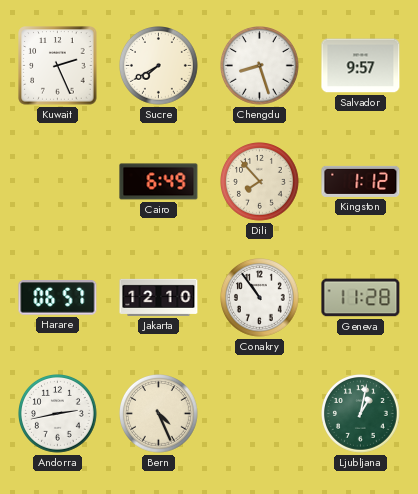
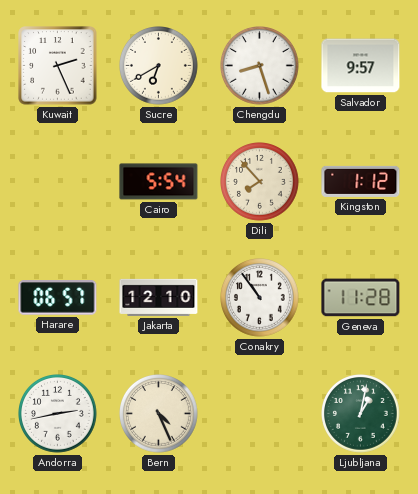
Sucre: 7:40 -> 6:40
Cairo: 6:49 -> 5:54
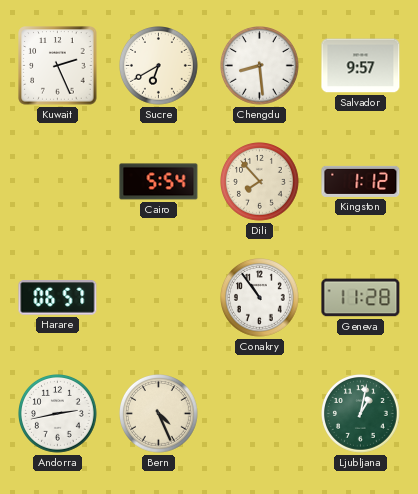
Chengdu: 8:27 -> 8:29
Jakarta: 12:10 -> none
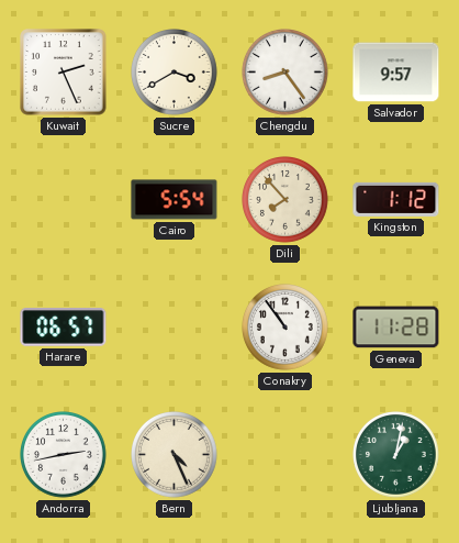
Sucre: 6:40 -> 3:40
Chengdu: 8:29 -> 8:24
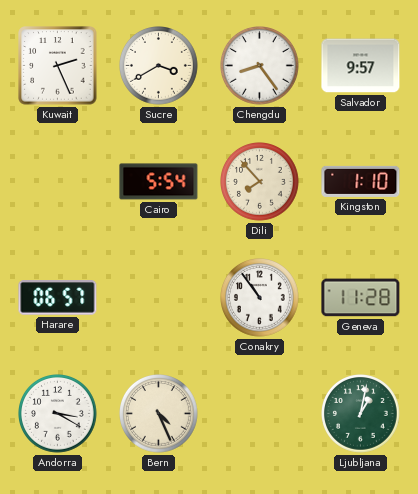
Kingston: 1:12 -> 1:10
Andorra: 2:43 -> 3:20
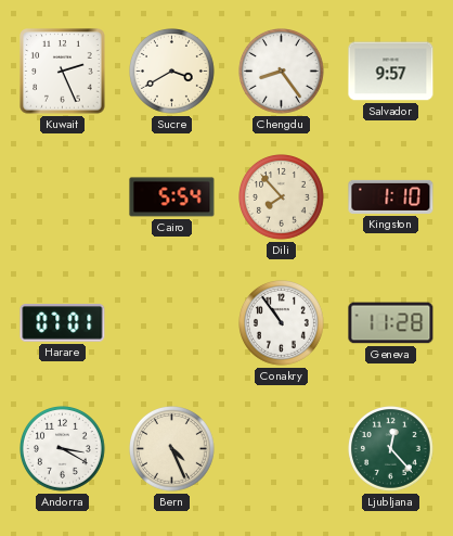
Harare: 06:57 -> 07:01
Ljubljana: 1:02 -> 12:23
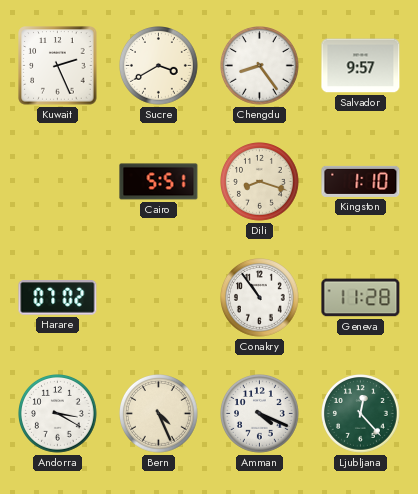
Cairo: 5:54 -> 5:51
Dili: 7:53 -> 8:18
Harare: 07:01 -> 07:02
Amman: none -> 4:19
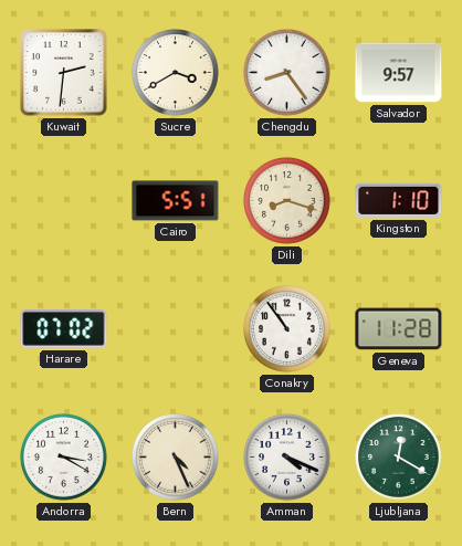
Kuwait: 2:26 -> 2:31
Ljubljana: 12:23 -> 12:20
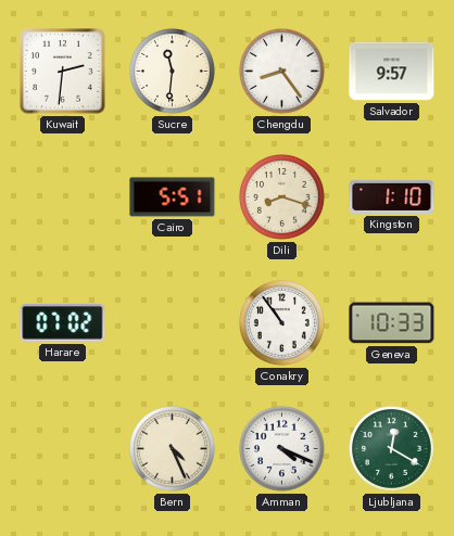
Sucre: 3:40 -> 11:31
Geneva: 11:28 -> 10:33
Andorra: 3:20 -> none
